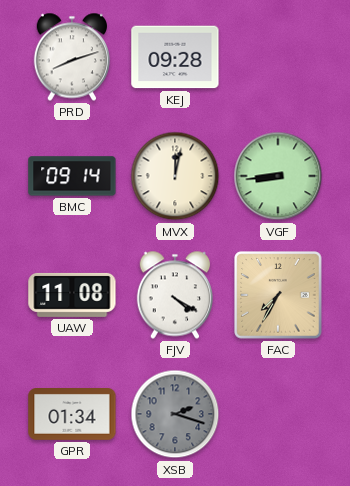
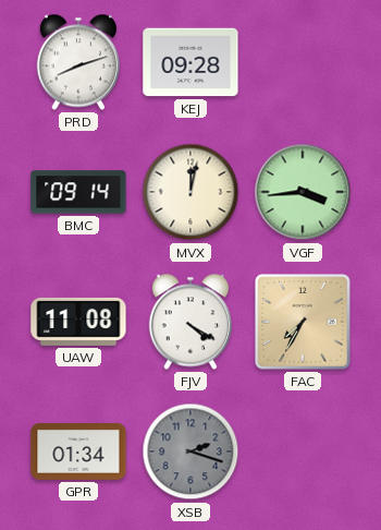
VGF: 8:44 -> 3:44
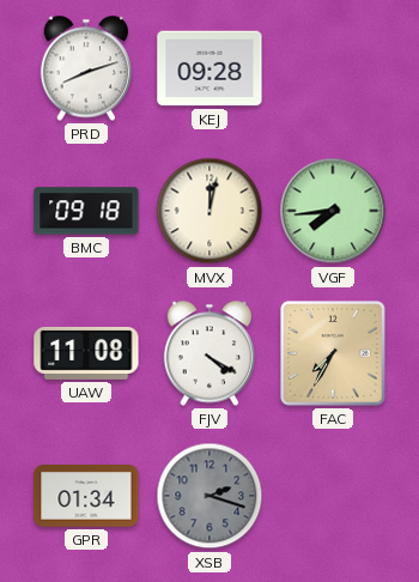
BMC: 09:14 -> 09:18
VGF: 3:44 -> 7:44
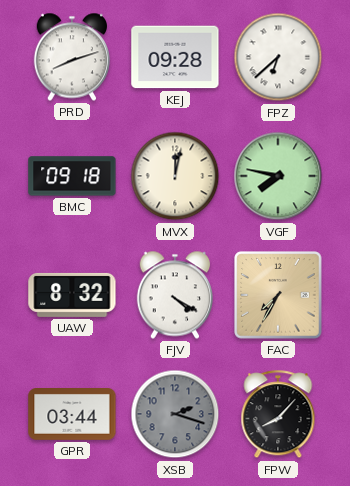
FPZ: none -> 6:38
VGF: 7:44 -> 7:47
UAW: 11:08 -> 8:32
GPR: 01:34 -> 03:44
FPW: none -> 8:07
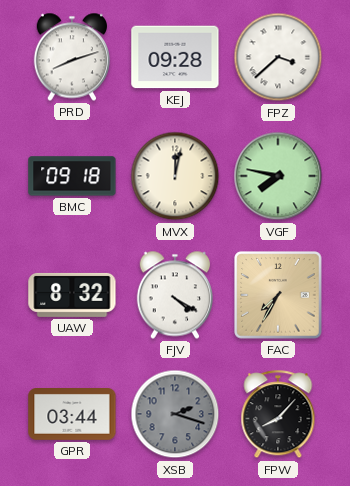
FPZ: 6:38 -> 3:38
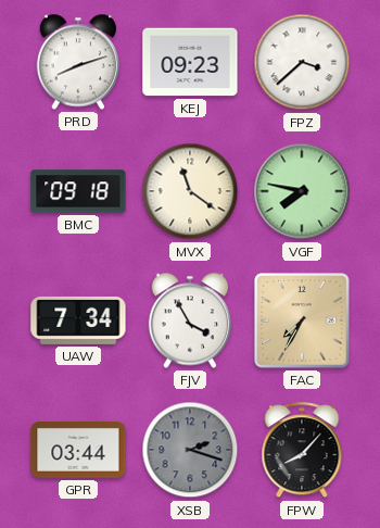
KEJ: 09:28 -> 09:23
MVX: 12:02 -> 11:21
UAW: 8:32 -> 7:34
FJV: 4:20 -> 3:55
